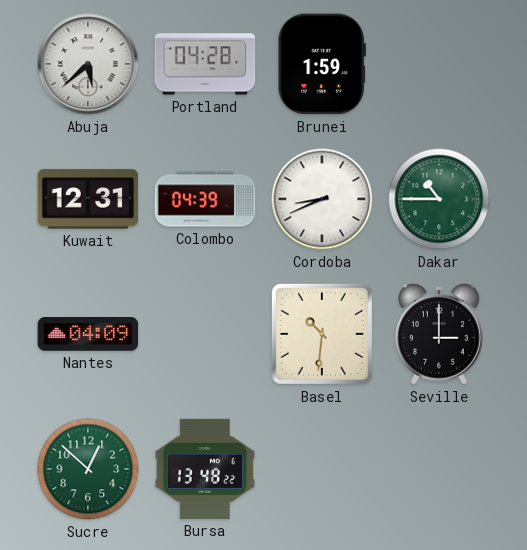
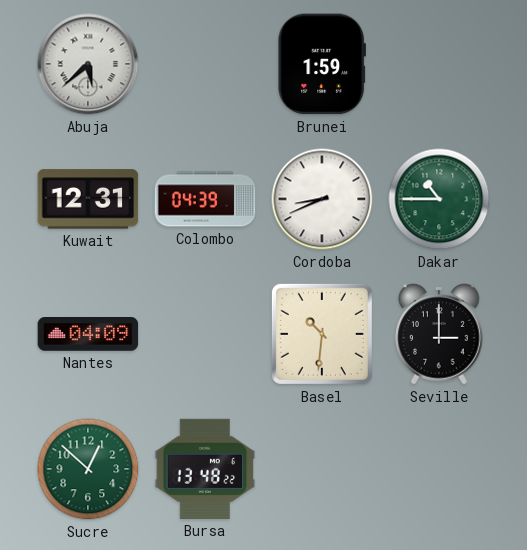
Portland: 04:28 -> none
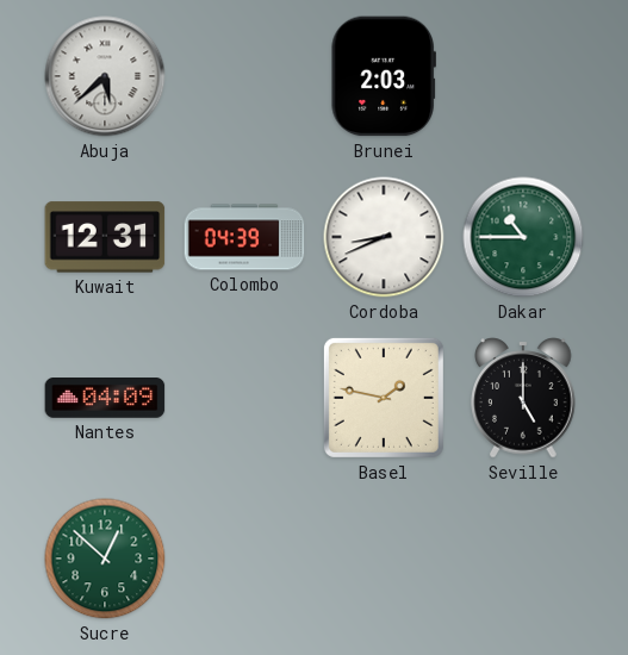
Brunei: 1:59 -> 2:03
Basel: 10:31 -> 1:47
Seville: 3:00 -> 5:00
Bursa: 13:48 -> none
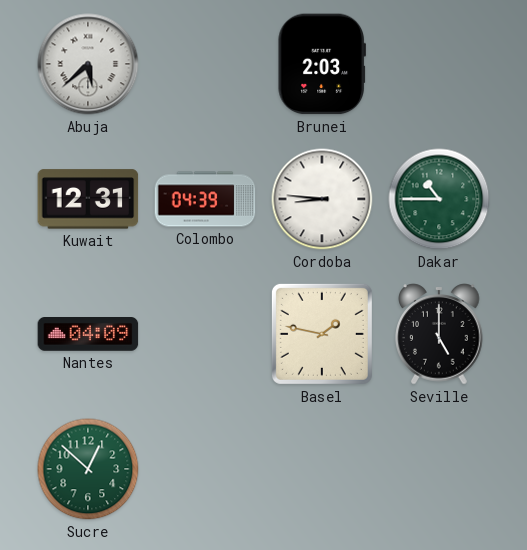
Cordoba: 8:41 -> 8:46
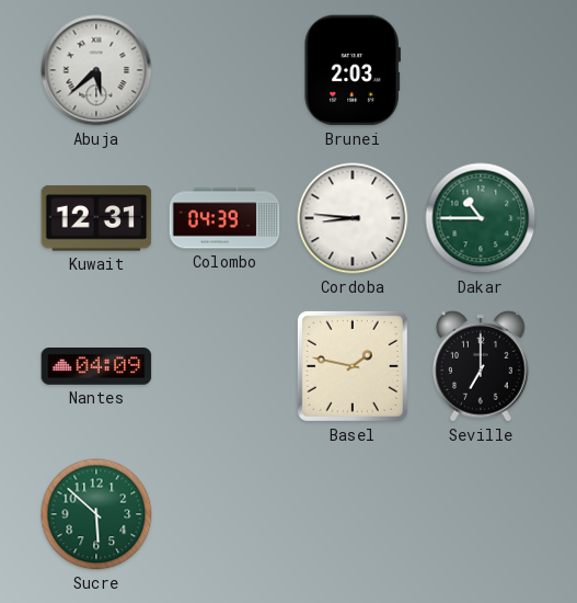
Seville: 5:00 -> 7:00
Sucre: 12:52 -> 5:52
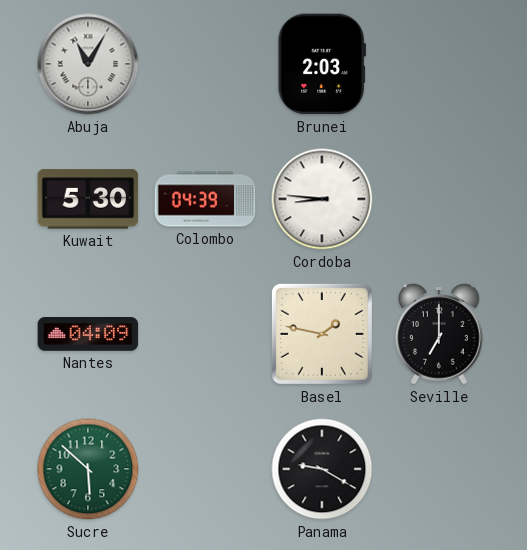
Abuja: 5:38 -> 11:05
Kuwait: 12:31 -> 5:30
Dakar: 10:45 -> none
Panama: none -> 9:20
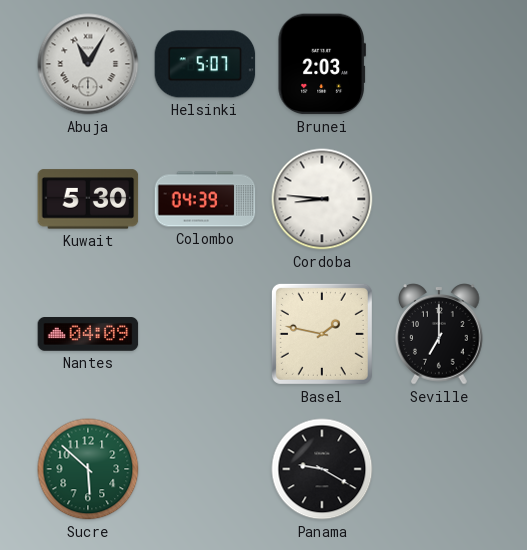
Helsinki: none -> 5:07
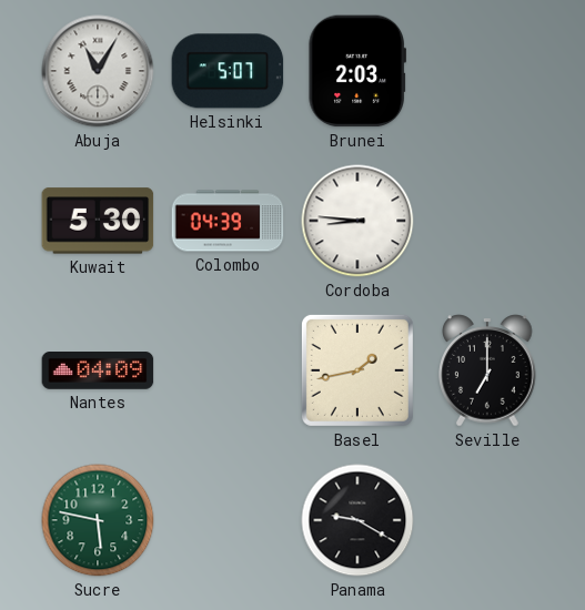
Basel: 1:47 -> 1:43
Sucre: 5:52 -> 5:47
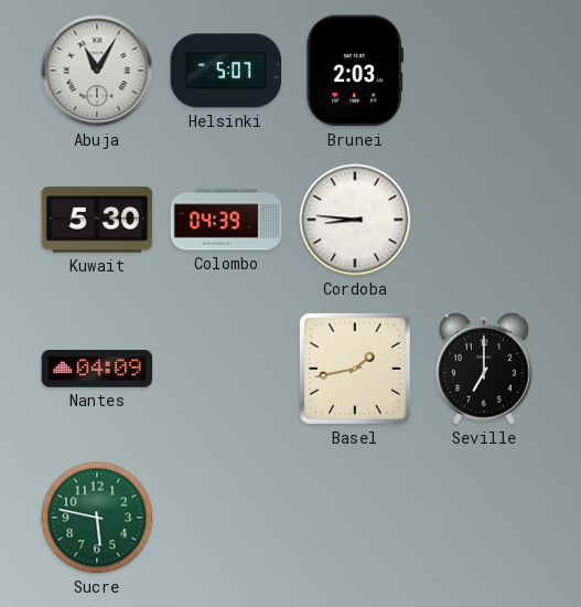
Panama: 9:20 -> none
